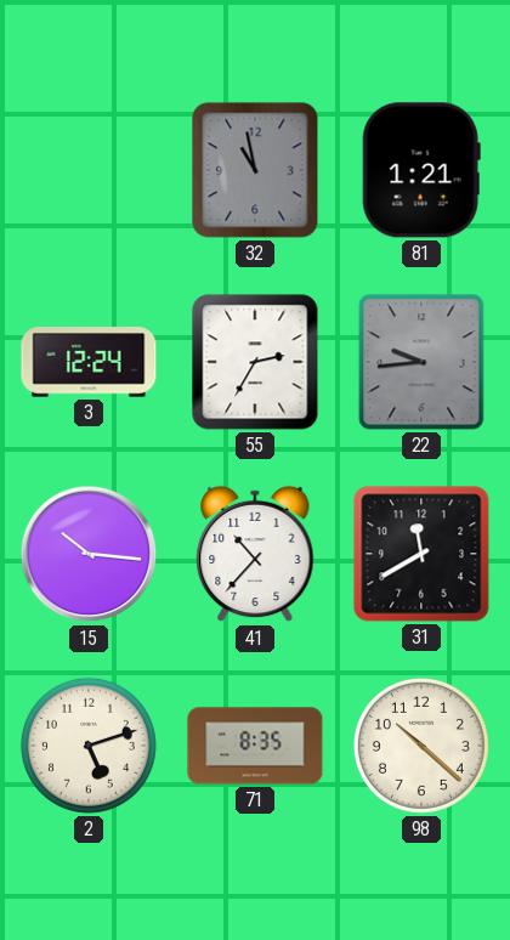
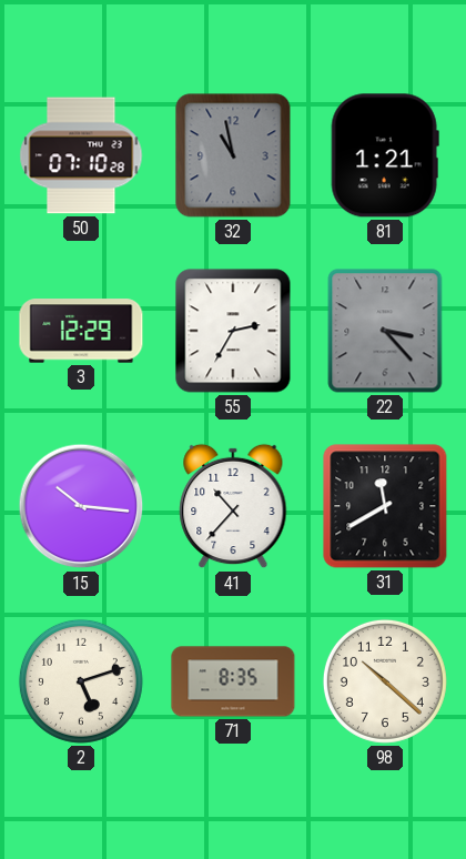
50: none -> 07:10
3: 12:24 -> 12:29
22: 9:44 -> 3:23
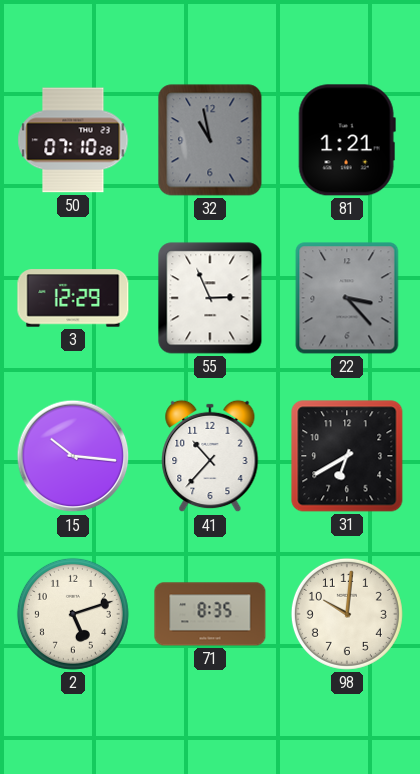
55: 2:35 -> 2:56
31: 11:40 -> 6:40
98: 10:22 -> 10:01
